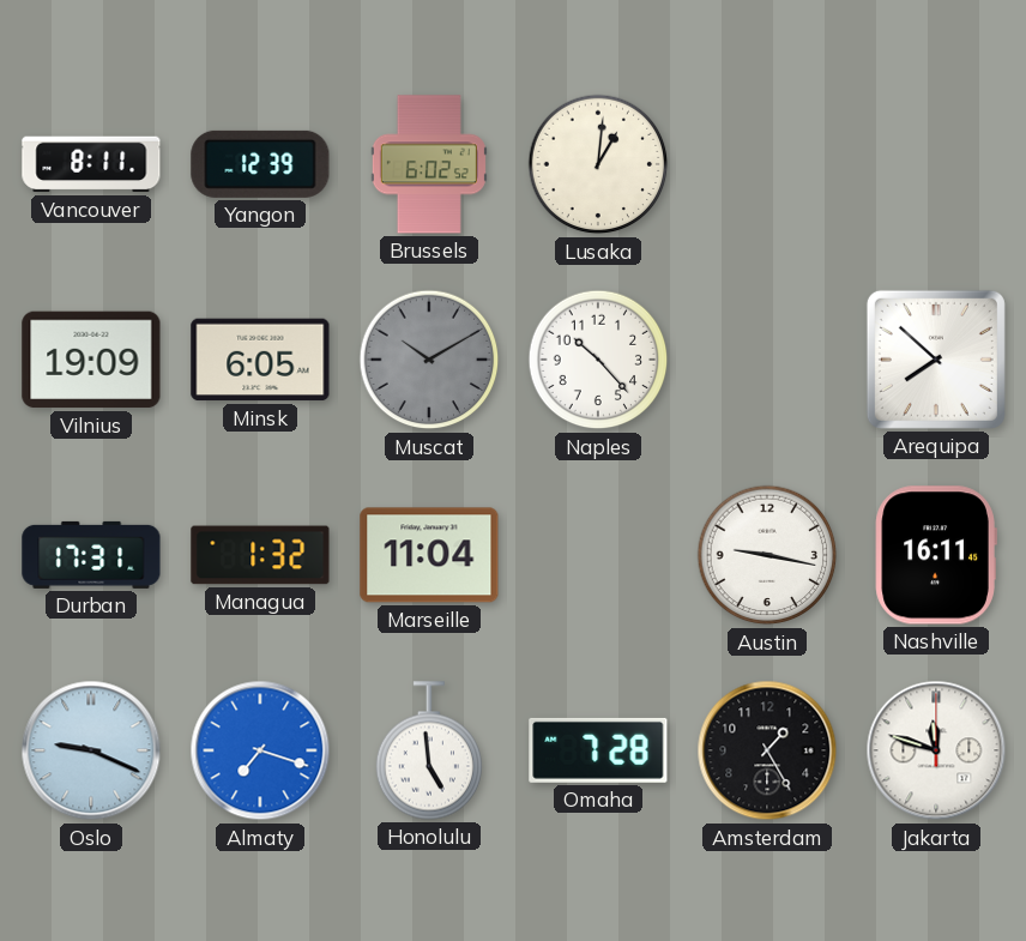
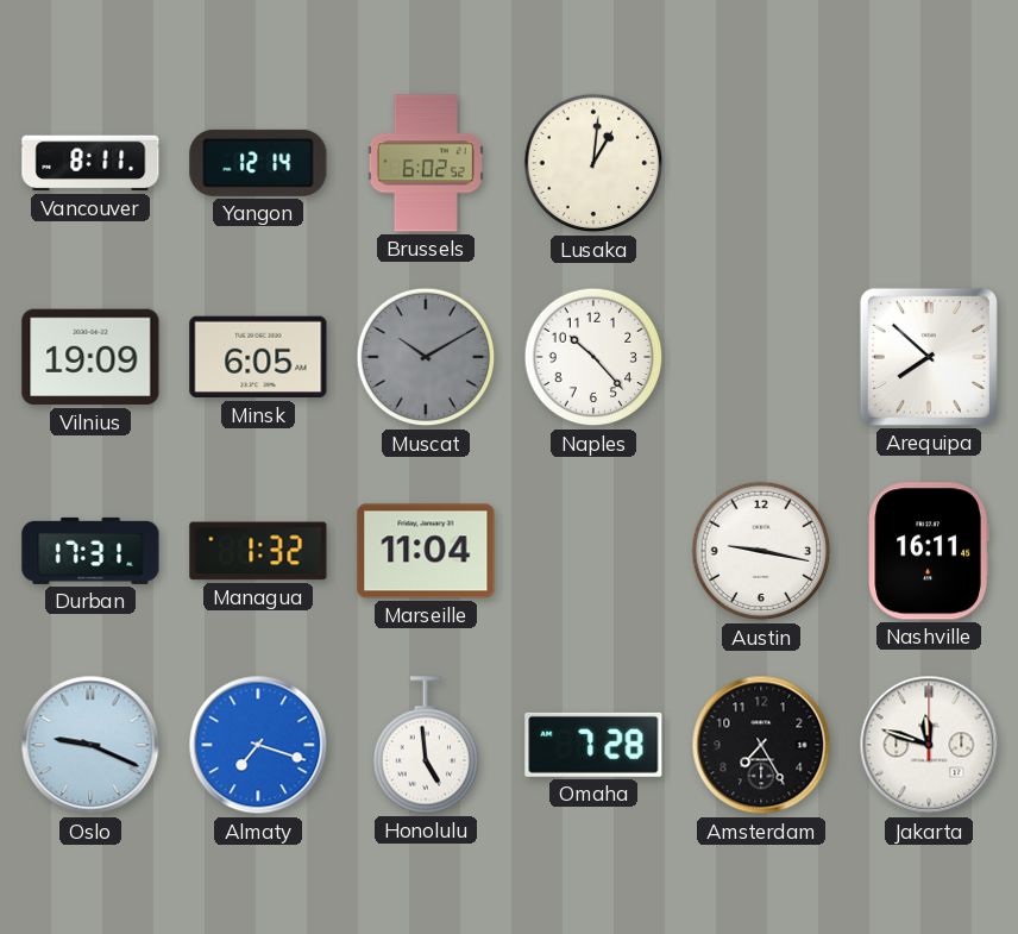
Yangon: 12:39 -> 12:14
Amsterdam: 1:25 -> 7:25
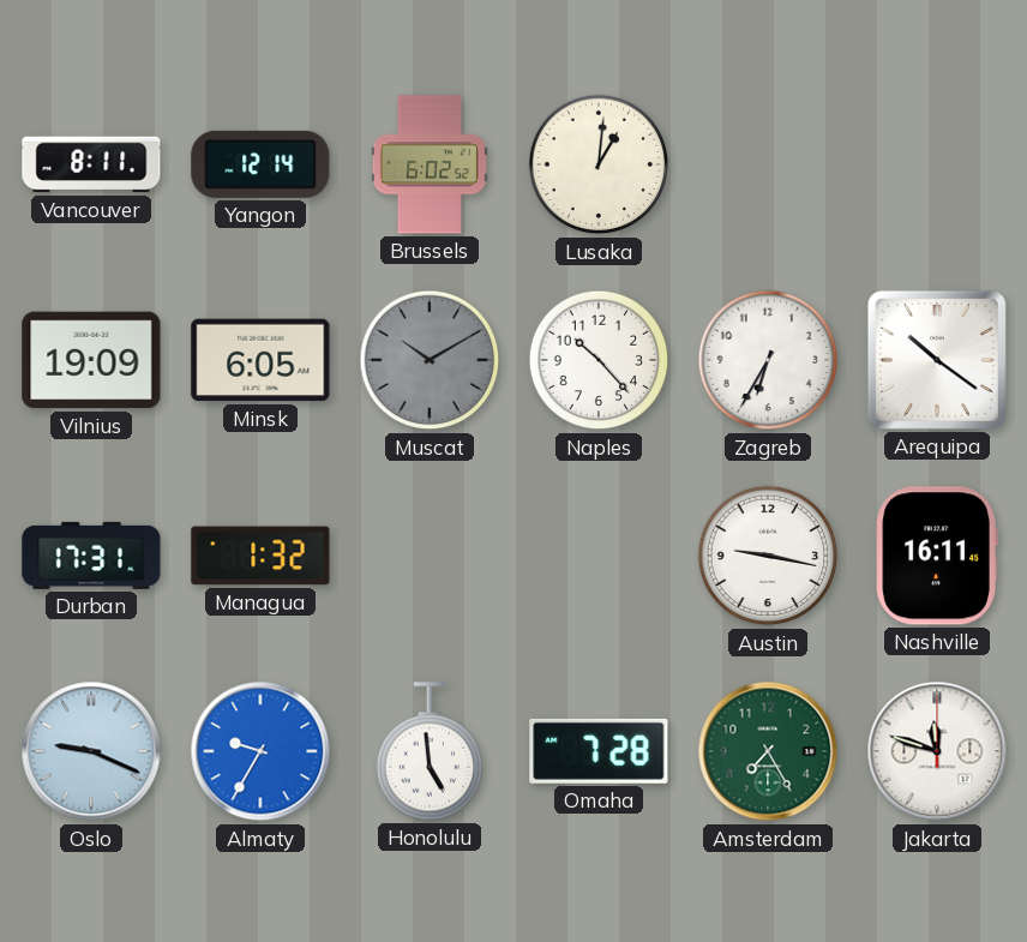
Zagreb: none -> 6:35
Arequipa: 7:52 -> 10:21
Marseille: 11:04 -> none
Almaty: 7:18 -> 9:35
Amsterdam dial: black -> green
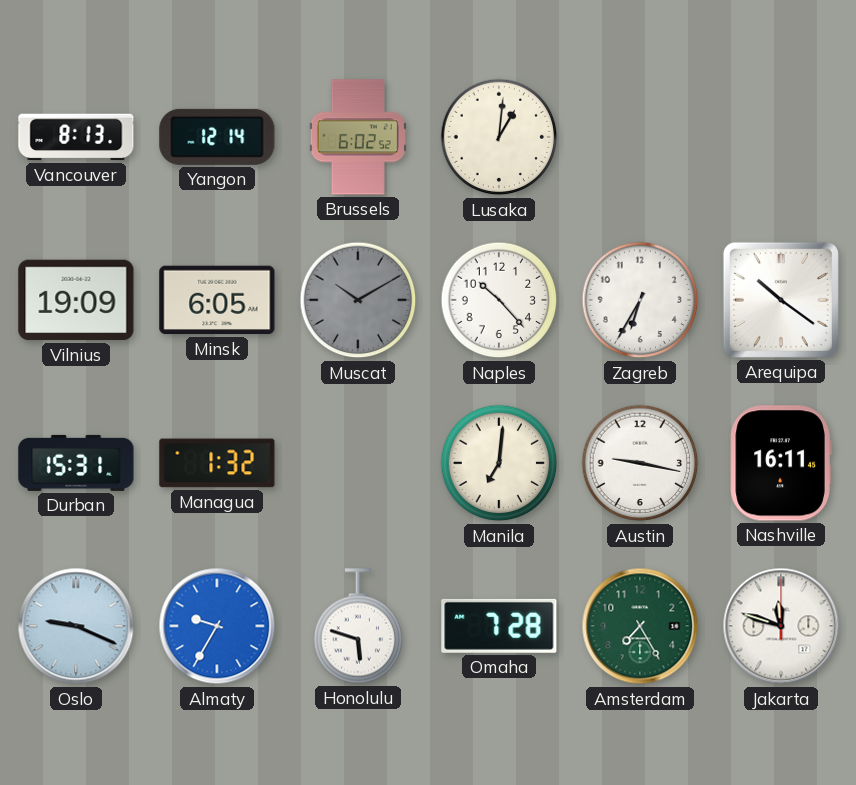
Vancouver: 8:11 -> 8:13
Durban: 17:31 -> 15:31
Manila: none -> 7:01
Honolulu: 4:59 -> 5:48
